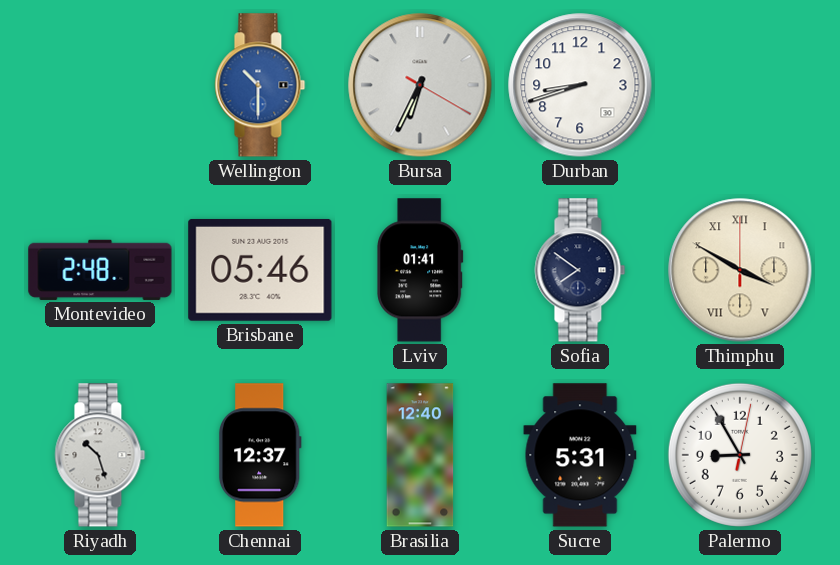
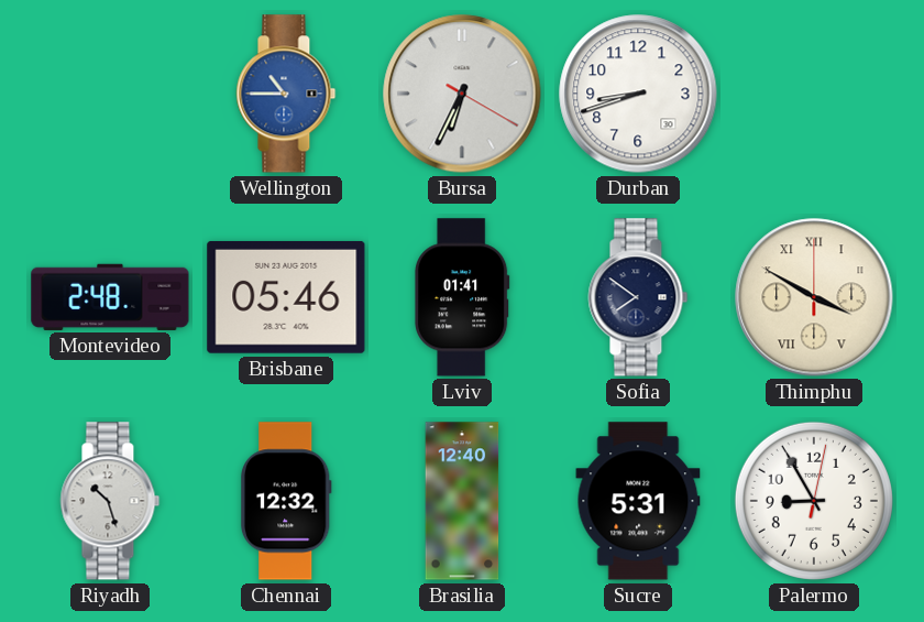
Wellington: 10:30 -> 10:45
Chennai: 12:37 -> 12:32
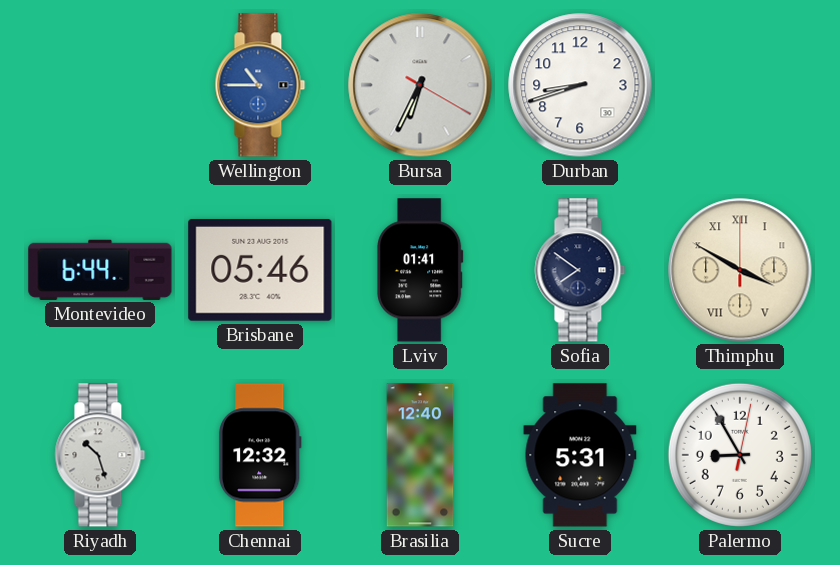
Montevideo: 2:48 -> 6:44
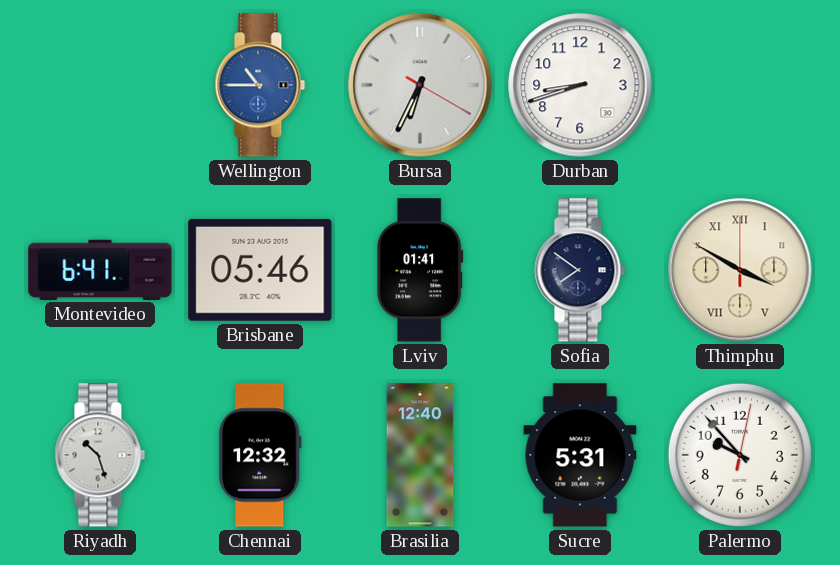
Montevideo: 6:44 -> 6:41
Palermo: 8:55 -> 9:53
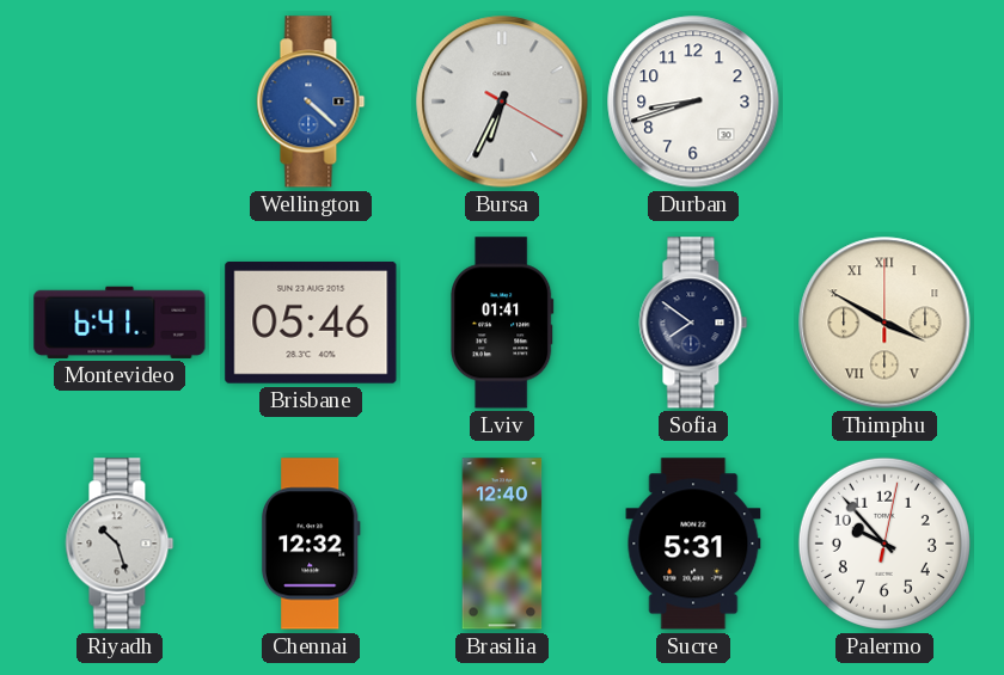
Wellington: 10:45 -> 4:22
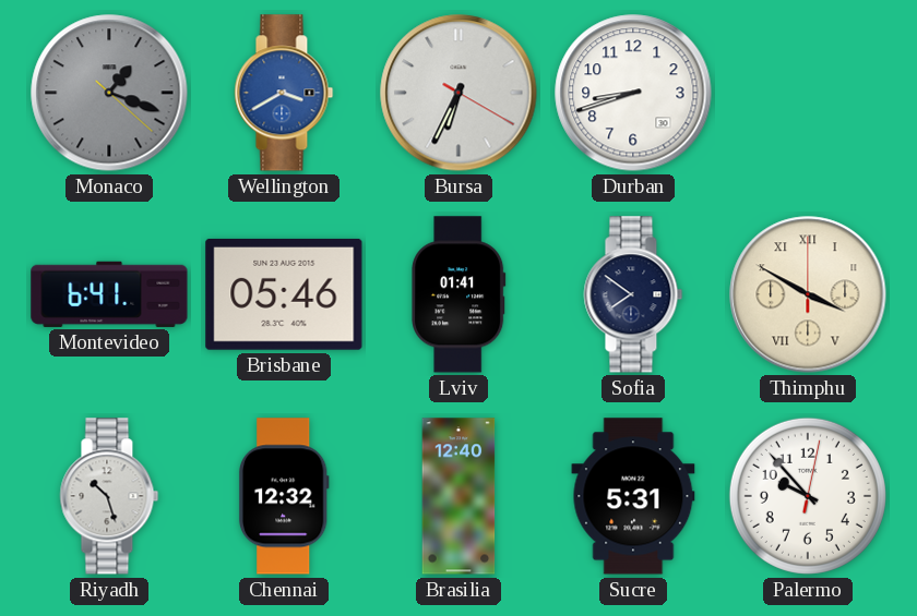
Monaco: none -> 1:18
Wellington: 4:22 -> 3:40
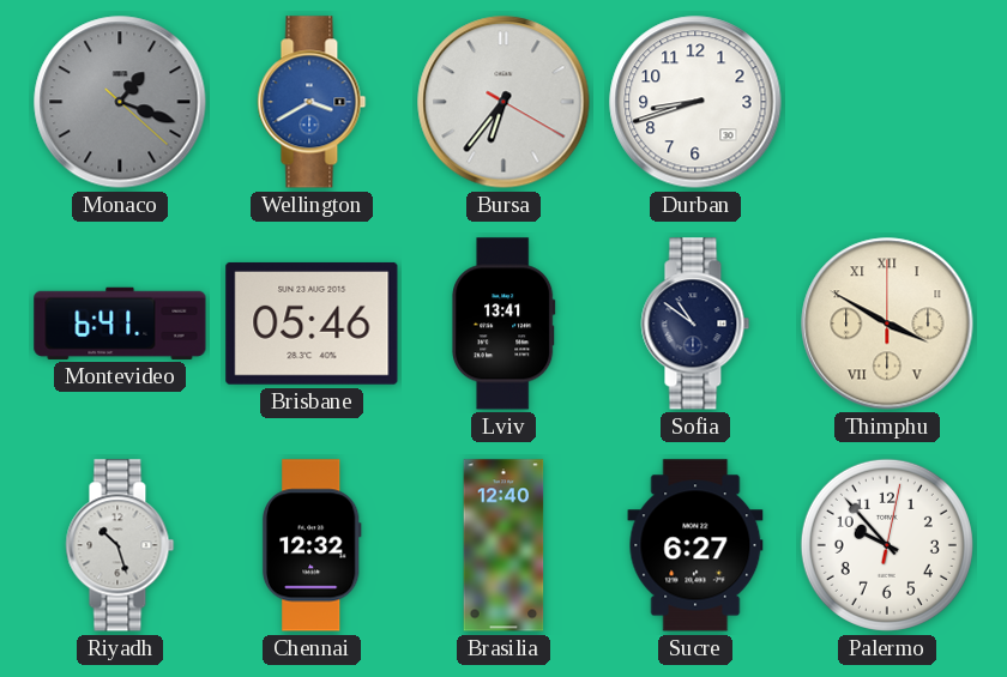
Bursa: 6:34 -> 6:36
Lviv: 01:41 -> 13:41
Sofia: 7:51 -> 10:51
Sucre: 5:31 -> 6:27
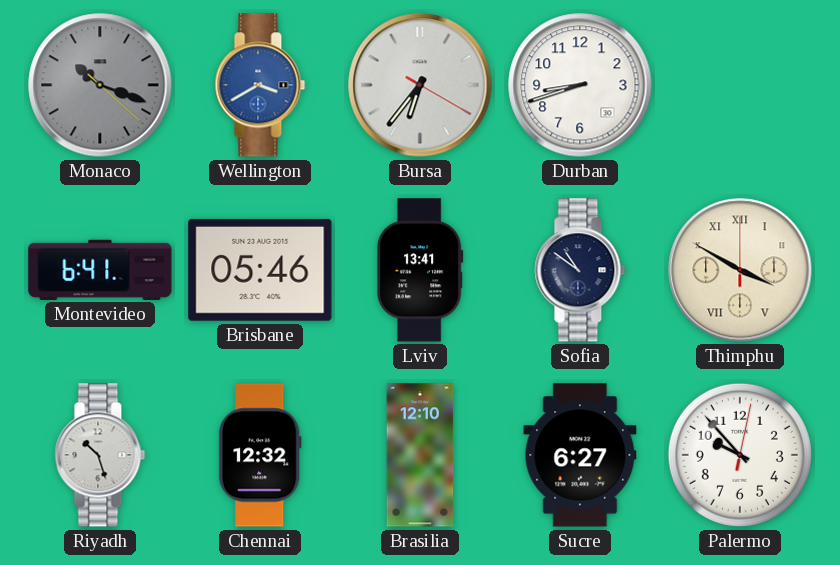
Monaco: 1:18 -> 10:18
Brasilia: 12:40 -> 12:10
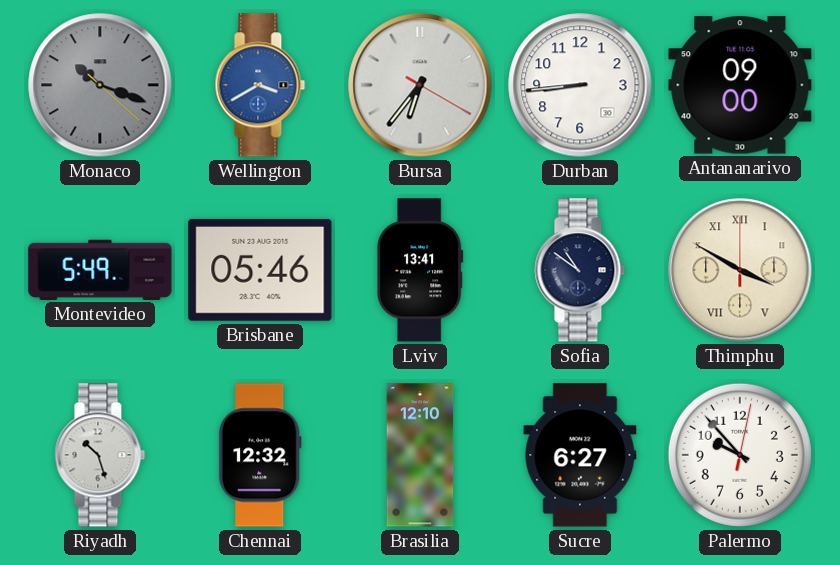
Durban: 8:42 -> 8:44
Antananarivo: none -> 09:00
Montevideo: 6:41 -> 5:49
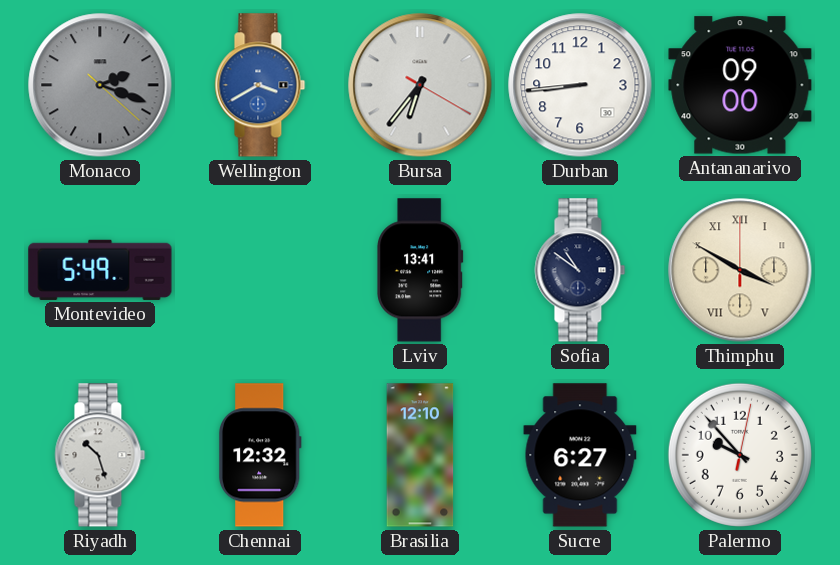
Monaco: 10:18 -> 2:18
Brisbane: 05:46 -> none
